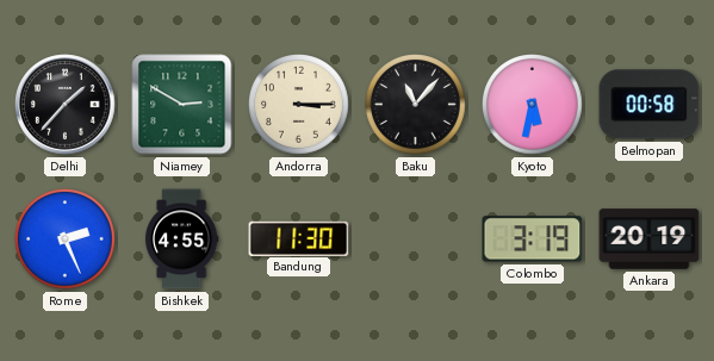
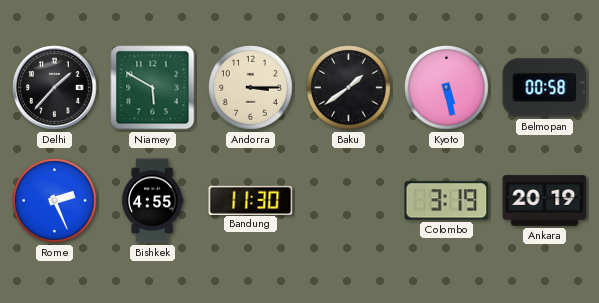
Niamey: 2:50 -> 5:50
Baku: 11:07 -> 1:39
Kyoto: 5:32 -> 5:28
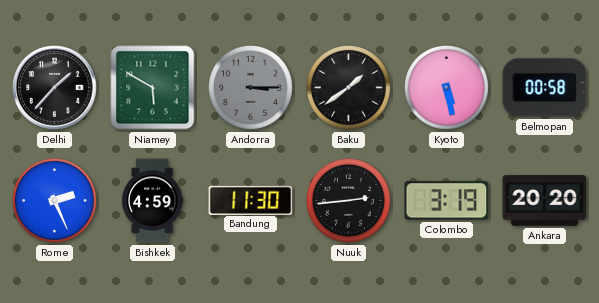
Andorra dial: cream -> grey
Bishkek: 4:55 -> 4:59
Nuuk: none -> 2:44
Ankara: 20:19 -> 20:20
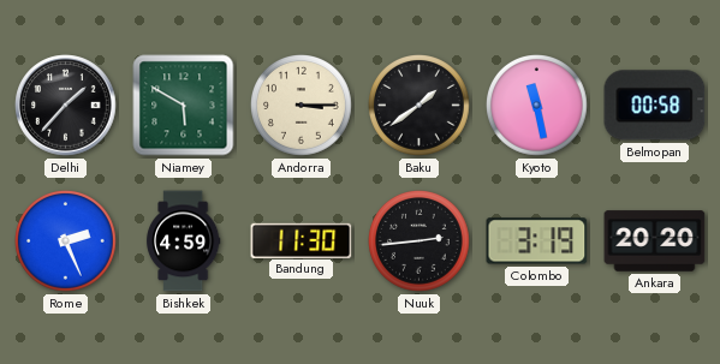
Andorra dial: grey -> cream
Kyoto: 5:28 -> 11:28
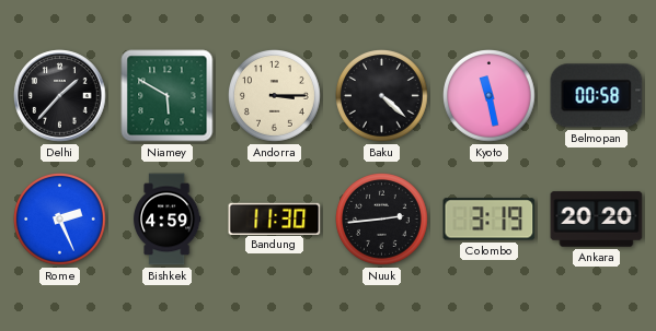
Baku: 1:39 -> 4:22
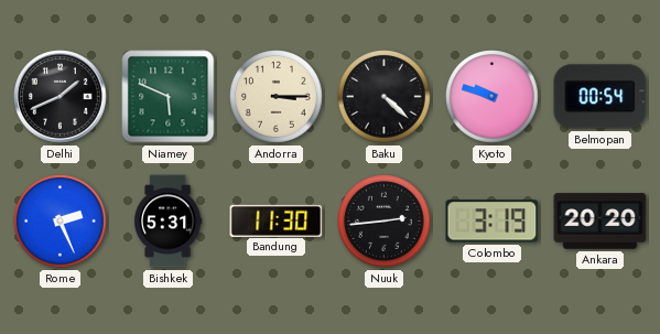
Delhi: 1:37 -> 1:41
Niamey: 5:50 -> 5:49
Kyoto: 11:28 -> 9:48
Belmopan: 00:58 -> 00:54
Bishkek: 4:59 -> 5:31
